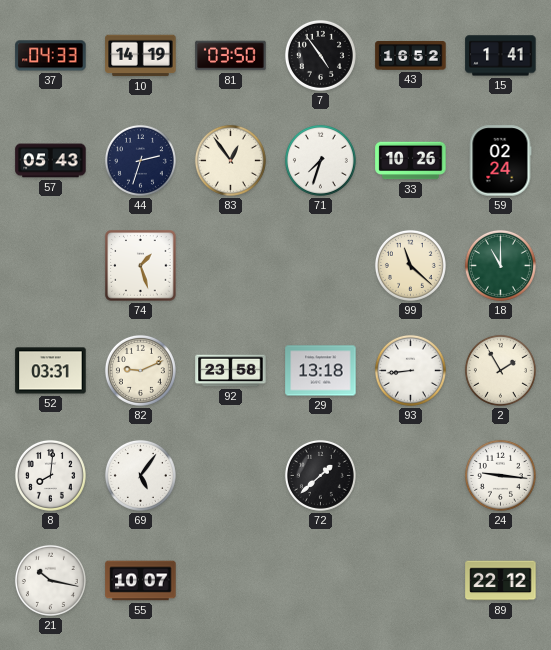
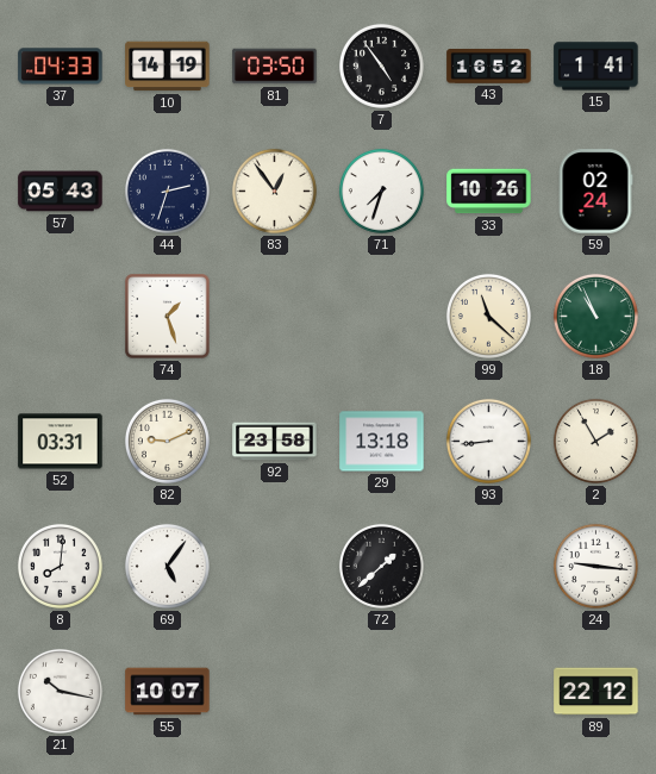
18: 11:00 -> 10:56
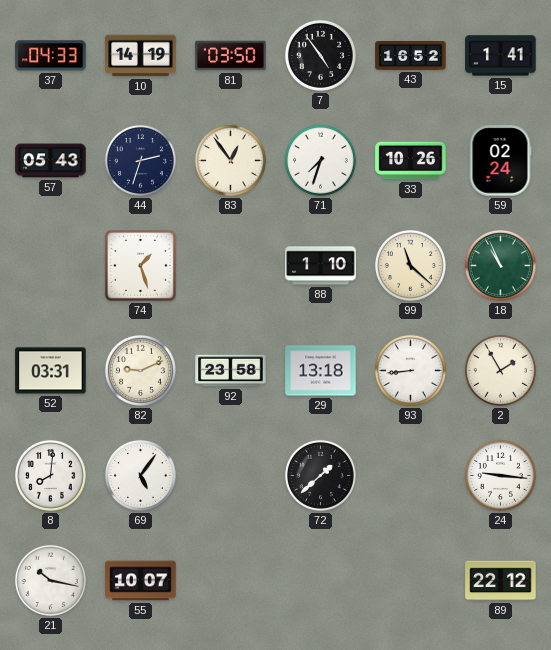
88: none -> 1:10
